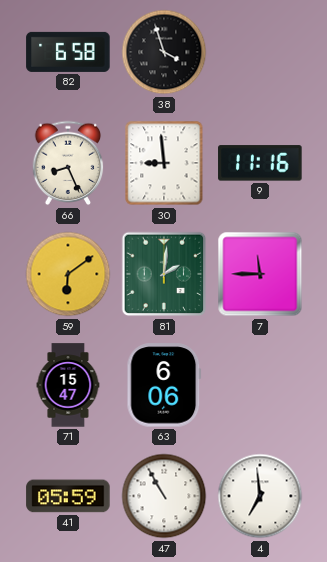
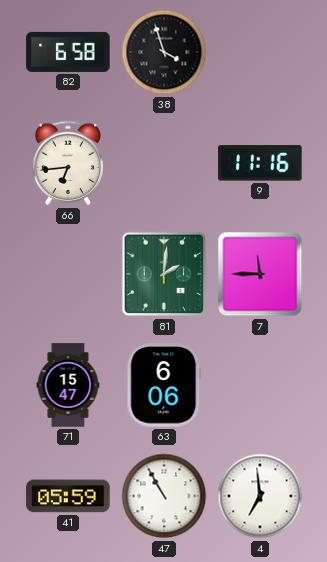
66: 8:26 -> 6:44
30: 8:59 -> none
59: 6:09 -> none
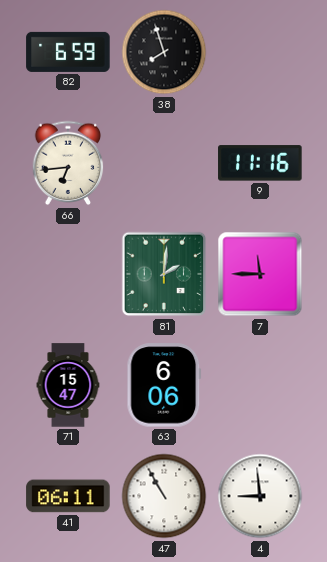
82: 6:58 -> 6:59
38: 3:57 -> 7:57
41: 05:59 -> 06:11
4: 6:59 -> 8:59
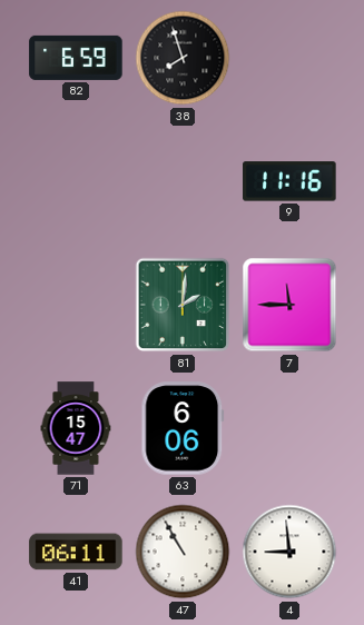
66: 6:44 -> none
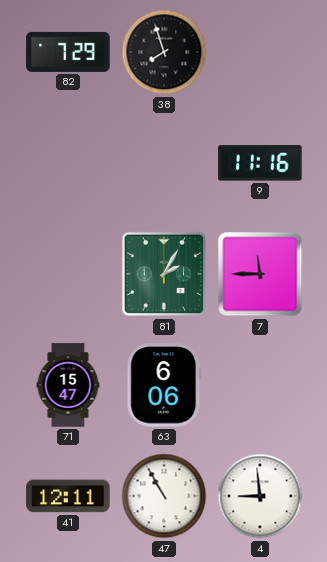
82: 6:59 -> 7:29
81: 2:01 -> 2:05
41: 06:11 -> 12:11
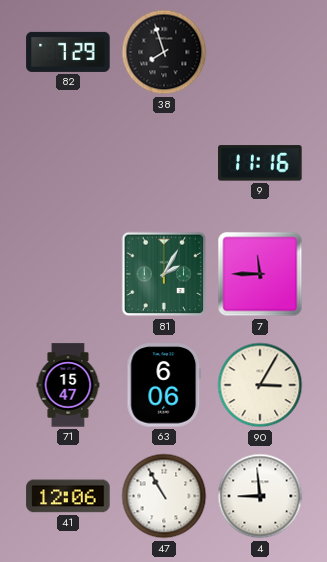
90: none -> 3:05
41: 12:11 -> 12:06
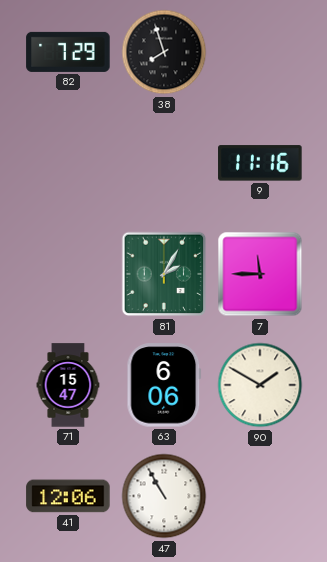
90: 3:05 -> 1:50
4: 8:59 -> none
